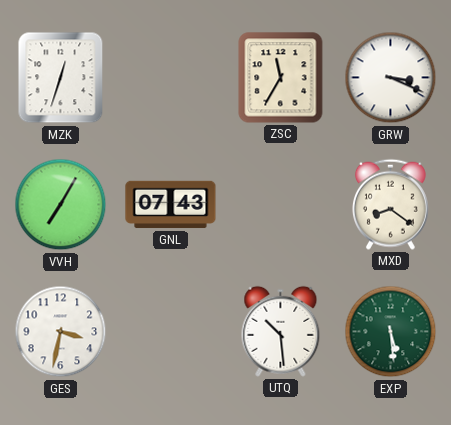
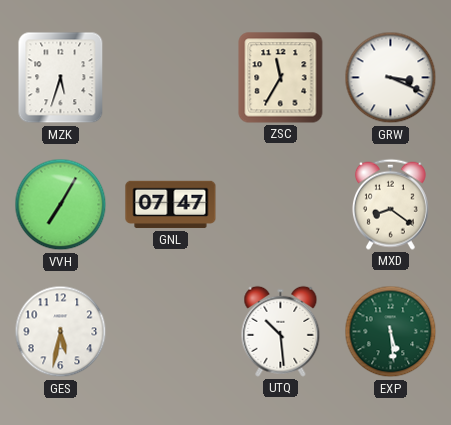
MZK: 12:33 -> 5:33
GNL: 07:43 -> 07:47
GES: 3:32 -> 5:32
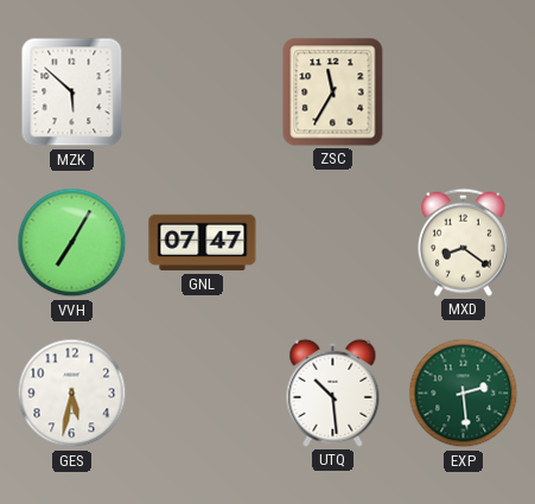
MZK: 5:33 -> 5:52
GRW: 3:19 -> none
EXP: 5:29 -> 2:29
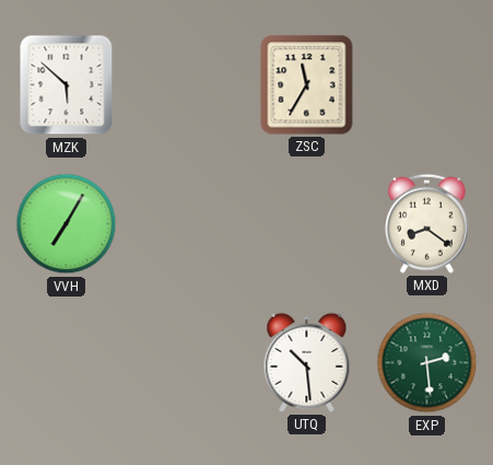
GNL: 07:47 -> none
GES: 5:32 -> none
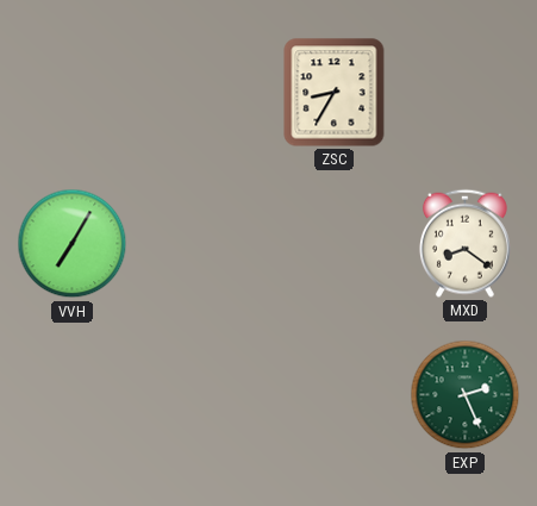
MZK: 5:52 -> none
ZSC: 11:35 -> 8:35
UTQ: 10:29 -> none
EXP: 2:29 -> 2:26
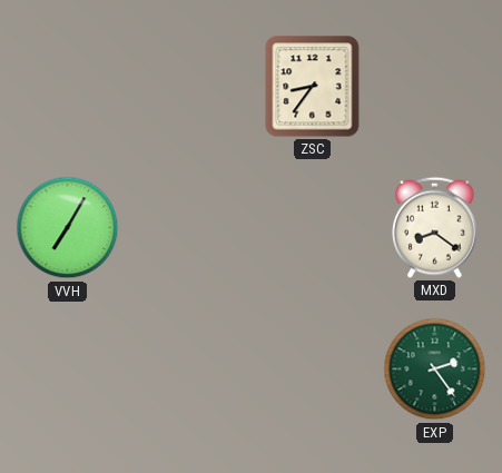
ZSC: 8:35 -> 8:36
EXP: 2:26 -> 2:24
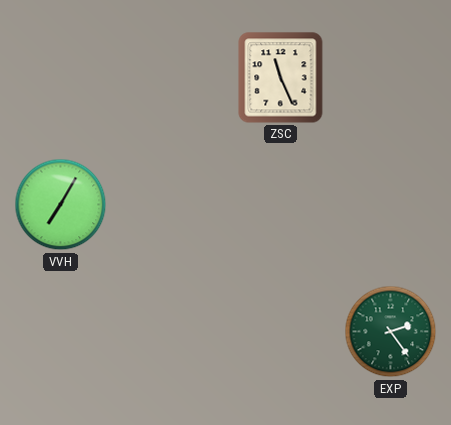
ZSC: 8:36 -> 11:26
MXD: 8:21 -> none
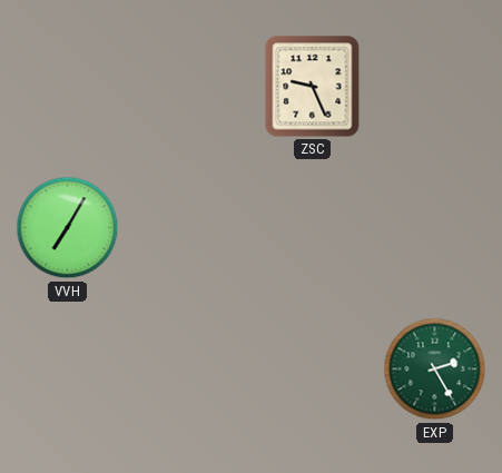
ZSC: 11:26 -> 9:26
EXP: 2:24 -> 2:25
